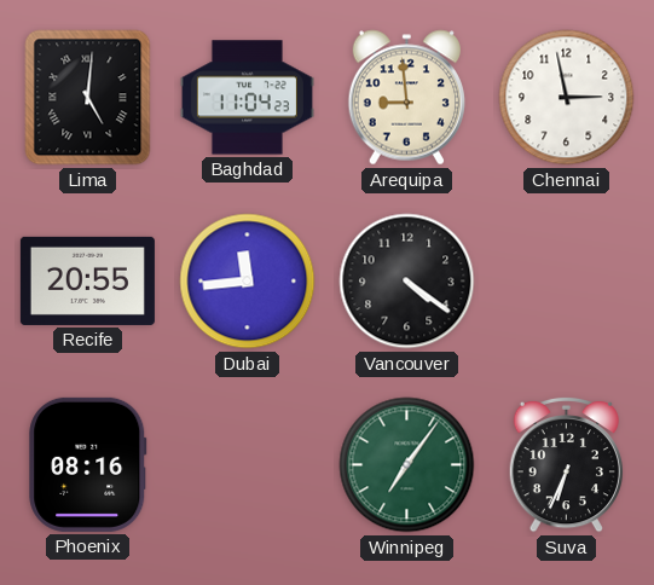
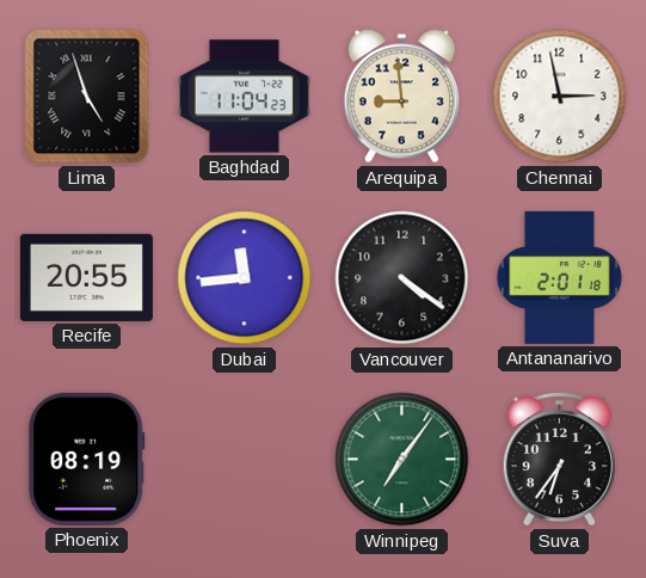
Lima: 5:01 -> 4:57
Antananarivo: none -> 2:01
Phoenix: 08:16 -> 08:19
Suva: 6:34 -> 6:36
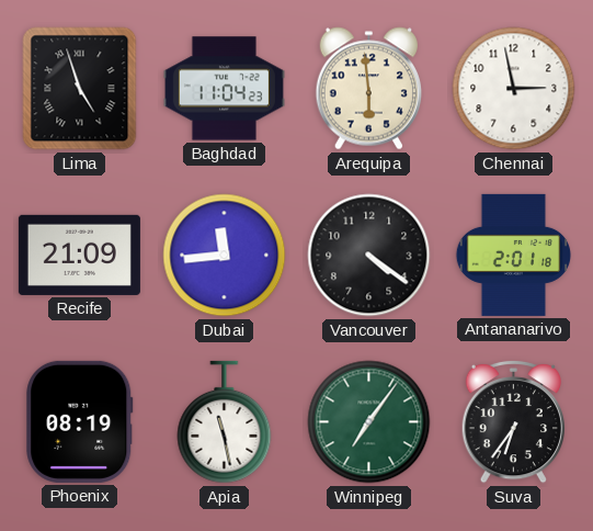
Arequipa: 8:59 -> 5:59
Recife: 20:55 -> 21:09
Apia: none -> 11:28
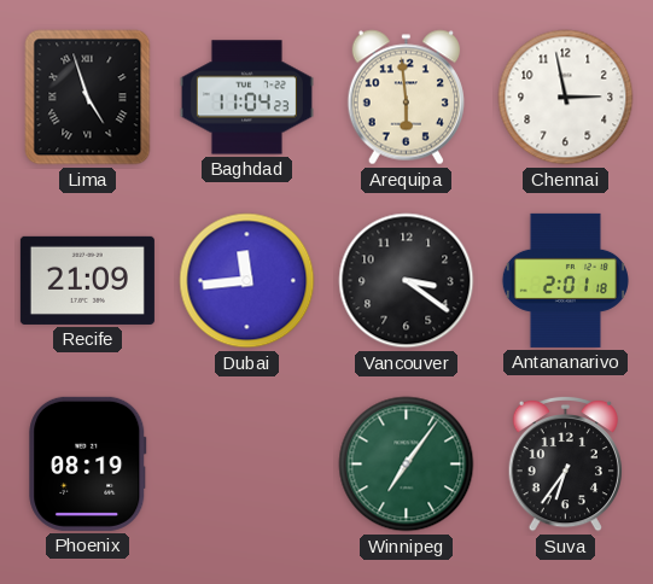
Vancouver: 4:21 -> 3:21
Apia: 11:28 -> none
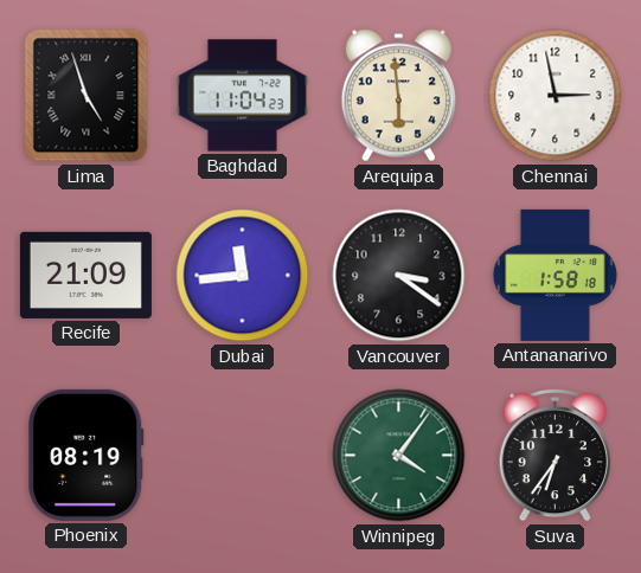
Antananarivo: 2:01 -> 1:58
Winnipeg: 7:06 -> 4:06
